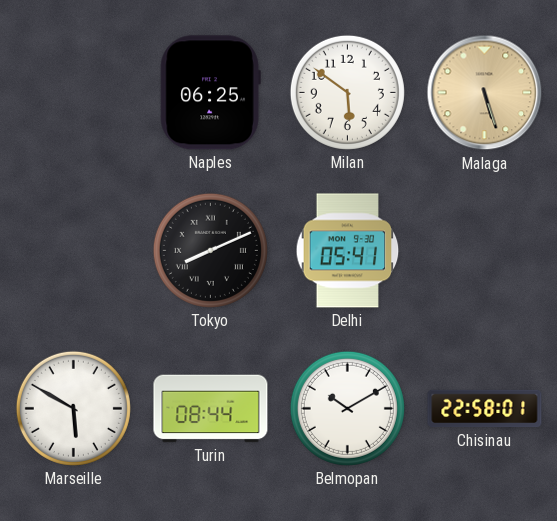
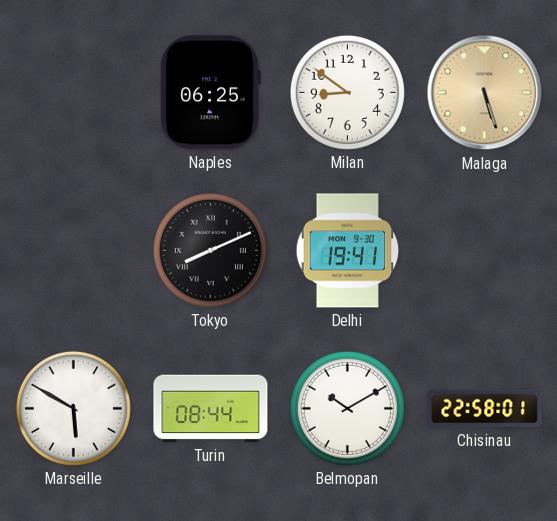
Milan: 5:51 -> 8:51
Delhi: 05:41 -> 19:41
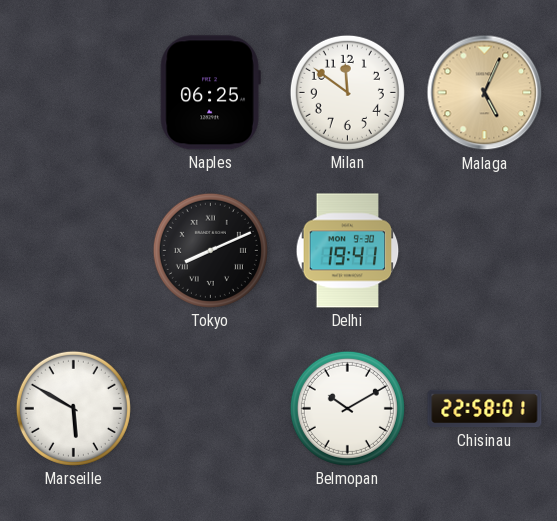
Milan: 8:51 -> 11:51
Malaga: 5:27 -> 5:04
Turin: 08:44 -> none
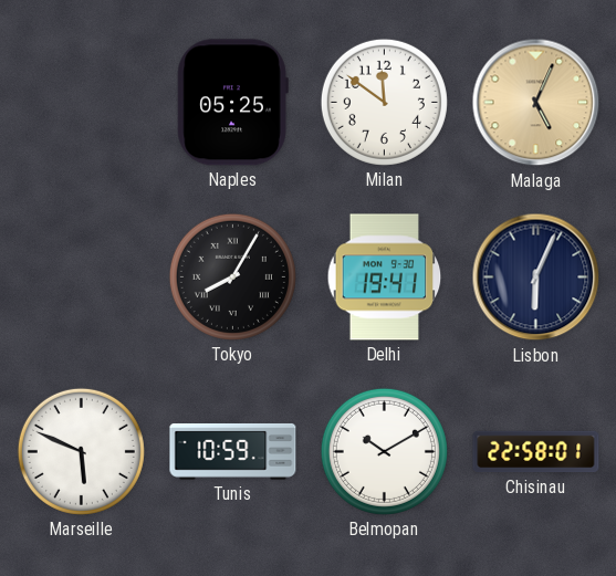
Naples: 06:25 -> 05:25
Tokyo: 8:11 -> 8:05
Lisbon: none -> 6:04
Marseille: 5:50 -> 5:49
Tunis: none -> 10:59
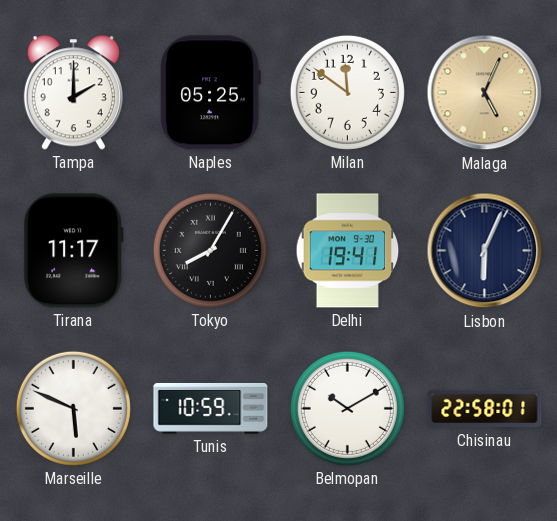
Tampa: none -> 2:00
Tirana: none -> 11:17
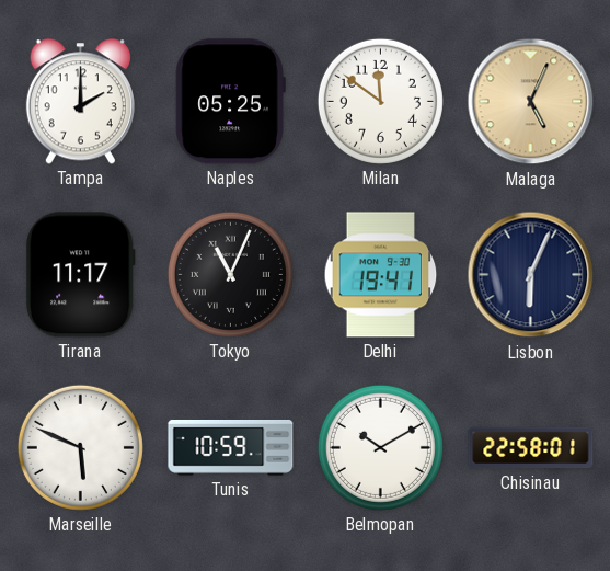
Tokyo: 8:05 -> 11:04
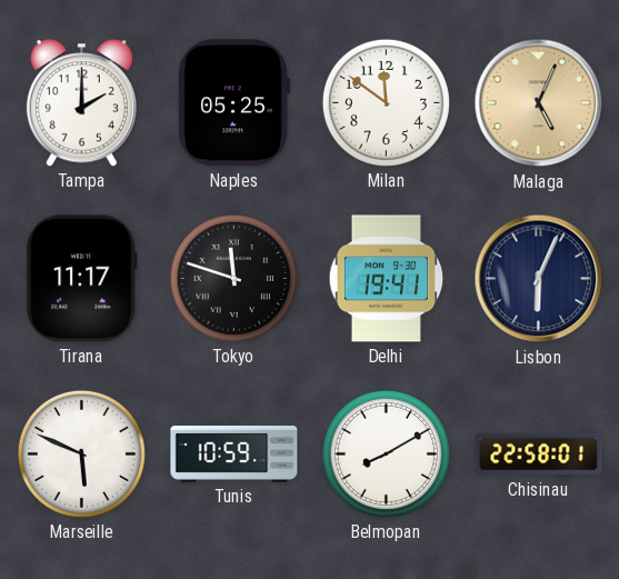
Tokyo: 11:04 -> 11:48
Belmopan: 10:10 -> 8:10
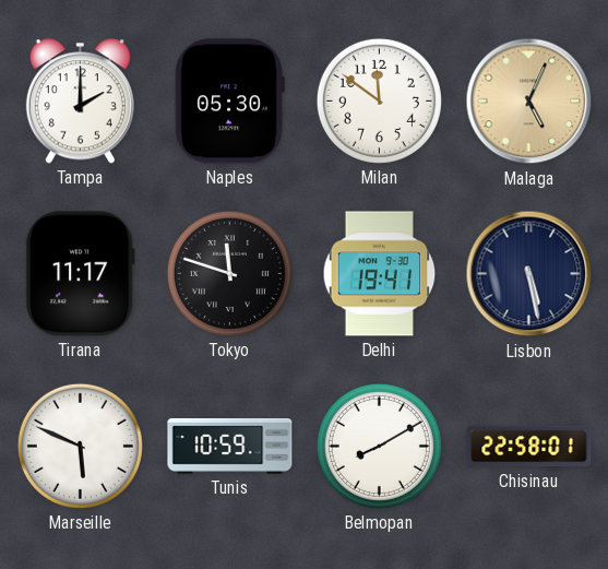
Naples: 05:25 -> 05:30
Lisbon: 6:04 -> 5:28
